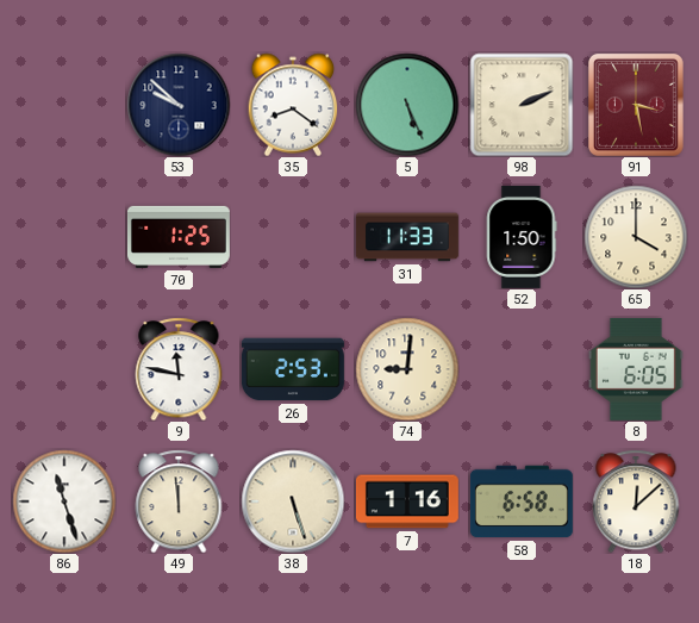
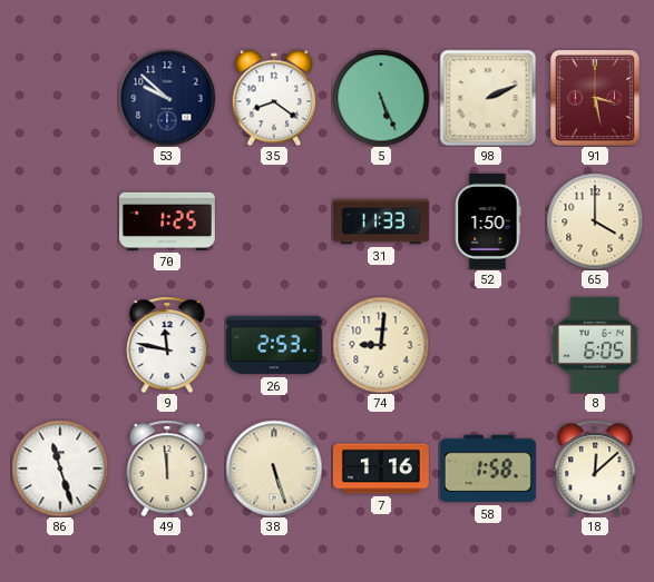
58: 6:58 -> 1:58
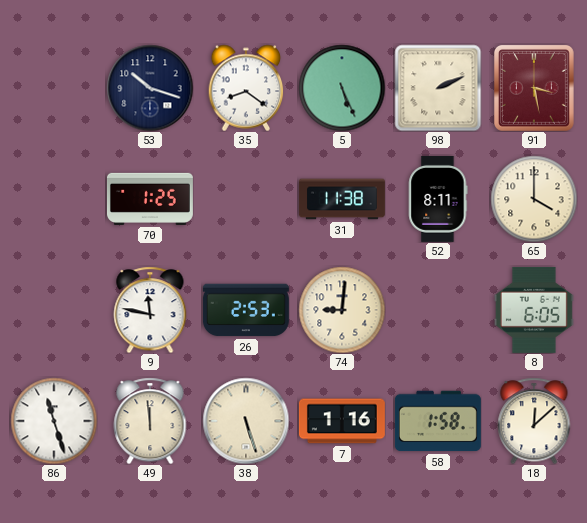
53: 9:52 -> 10:18
31: 11:33 -> 11:38
52: 1:50 -> 8:11
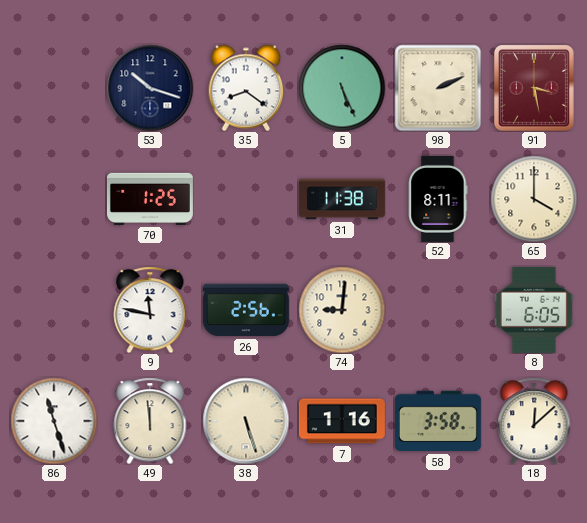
26: 2:53 -> 2:56
58: 1:58 -> 3:58
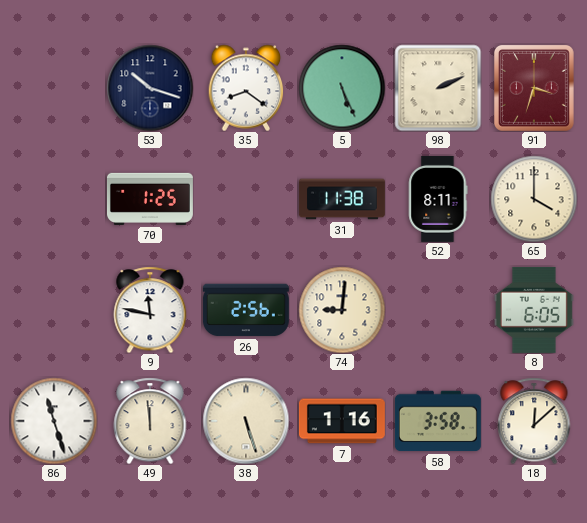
91: 3:28 -> 3:33
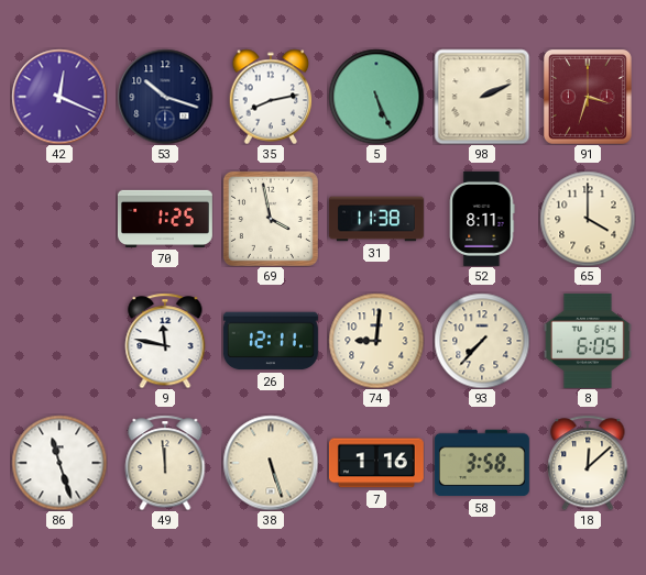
42: none -> 12:19
35: 8:21 -> 8:13
69: none -> 3:58
26: 2:56 -> 12:11
93: none -> 7:37
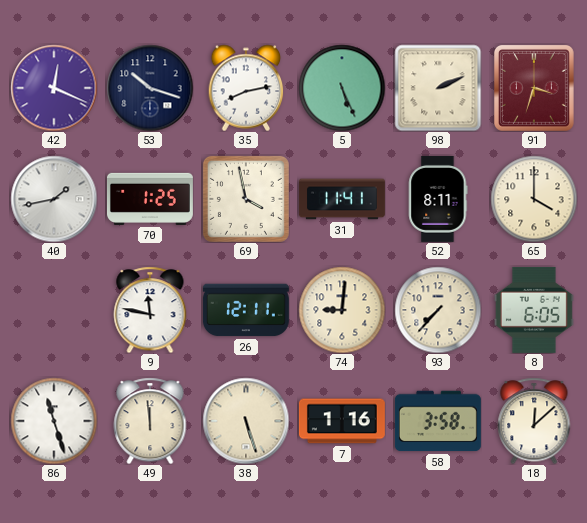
40: none -> 1:43
31: 11:38 -> 11:41
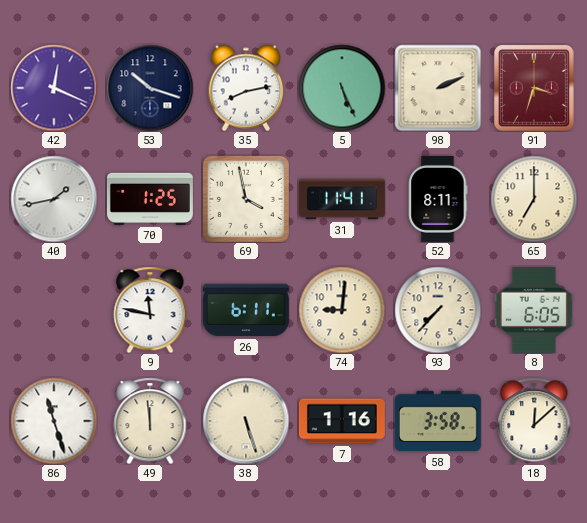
65: 4:00 -> 7:00
26: 12:11 -> 6:11
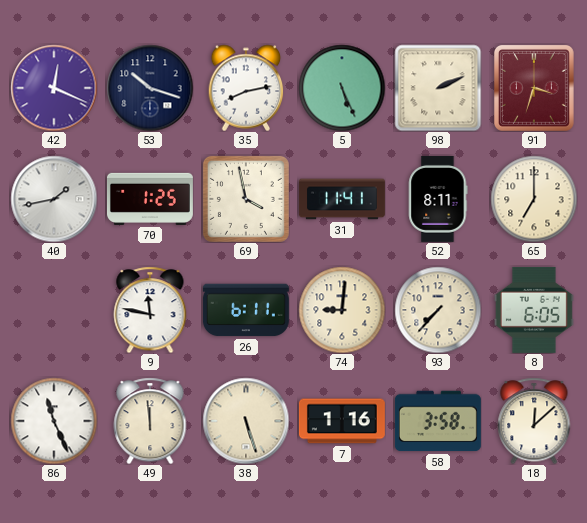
86: 11:27 -> 11:26
